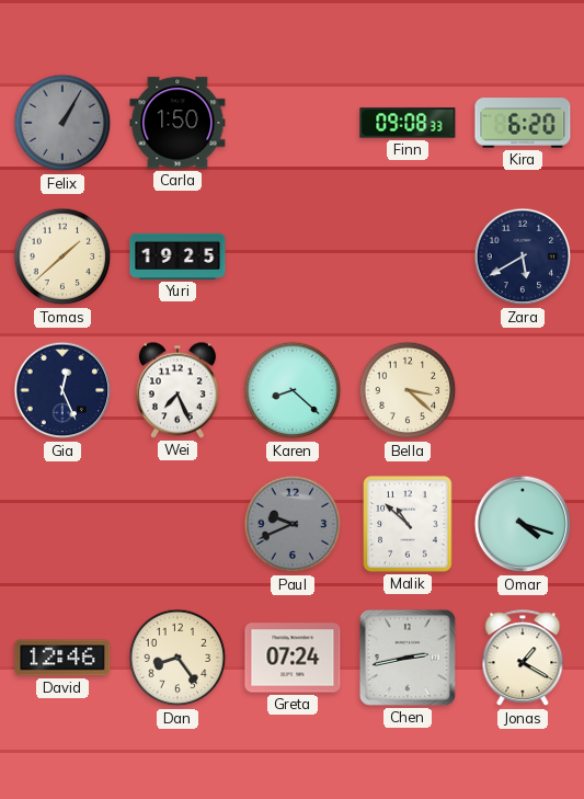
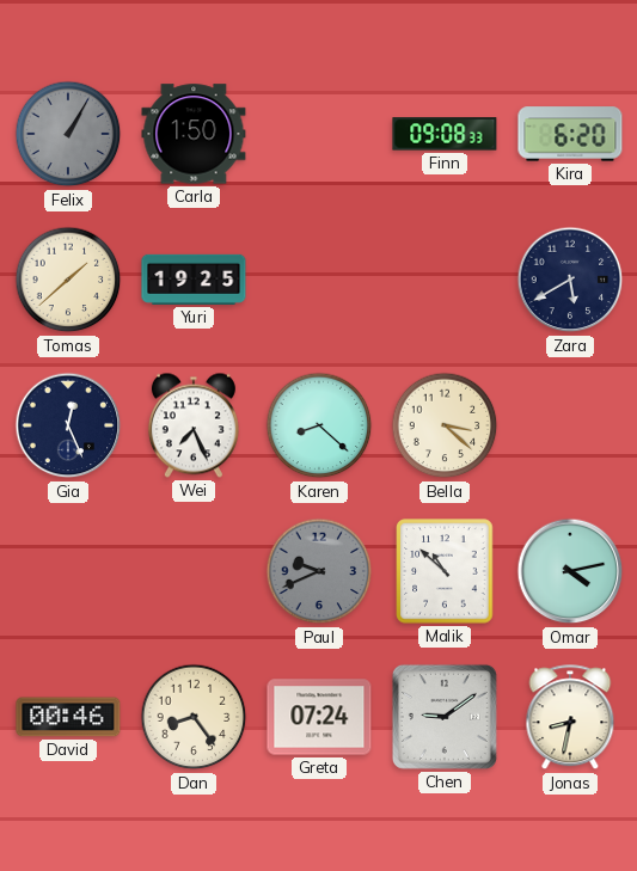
Omar: 4:18 -> 4:13
David: 12:46 -> 00:46
Chen: 2:43 -> 9:09
Jonas: 1:20 -> 8:32
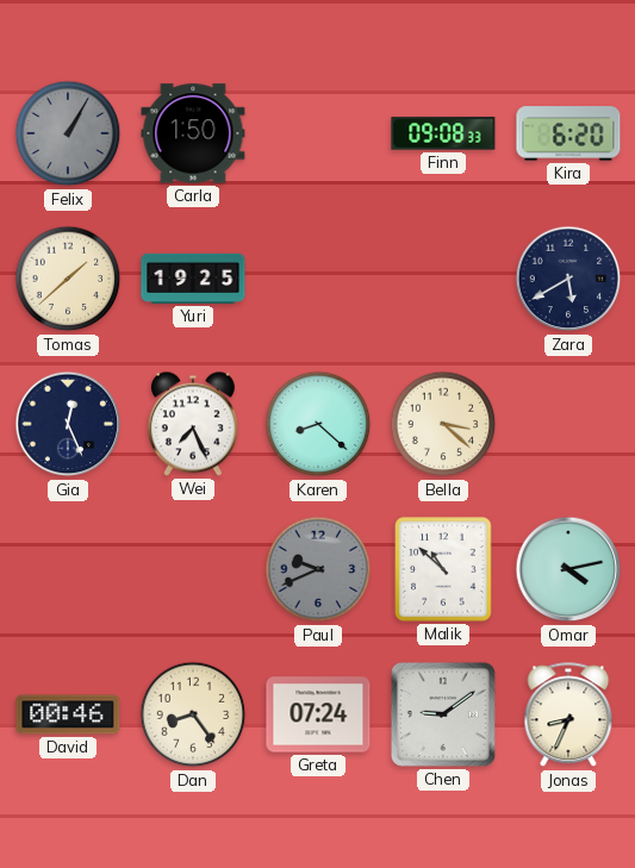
Jonas: 8:32 -> 8:34
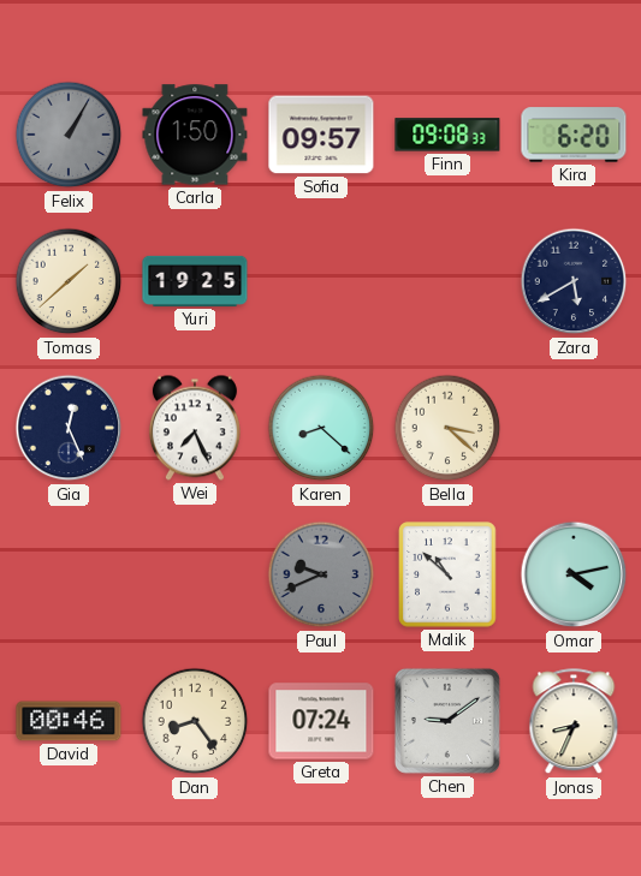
Sofia: none -> 09:57
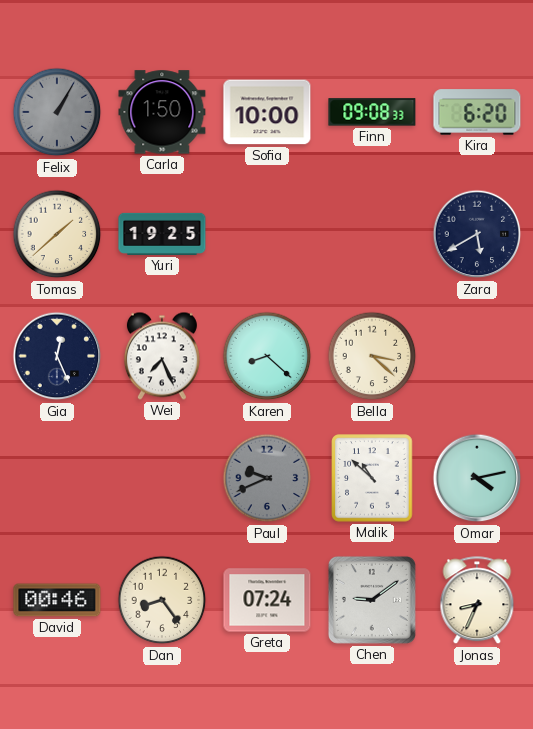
Sofia: 09:57 -> 10:00
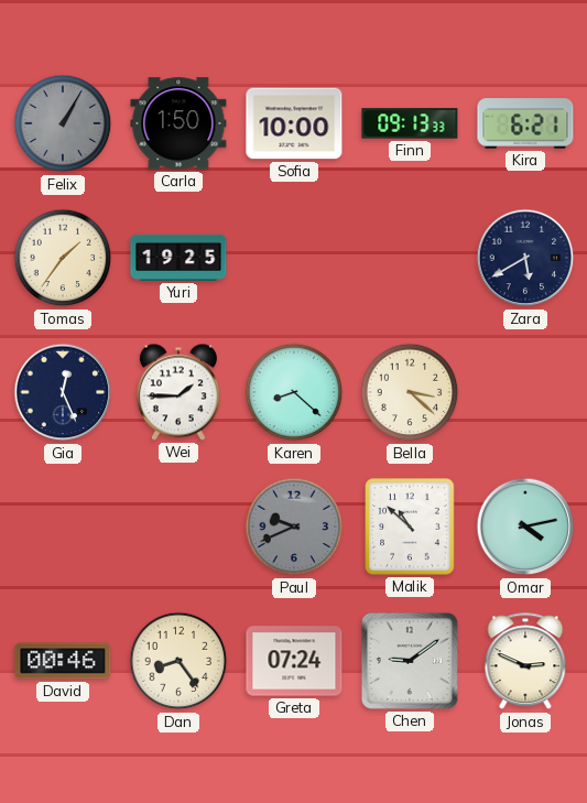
Finn: 09:08 -> 09:13
Kira: 6:20 -> 6:21
Tomas: 1:38 -> 1:36
Wei: 7:26 -> 1:45
Jonas: 8:34 -> 2:49
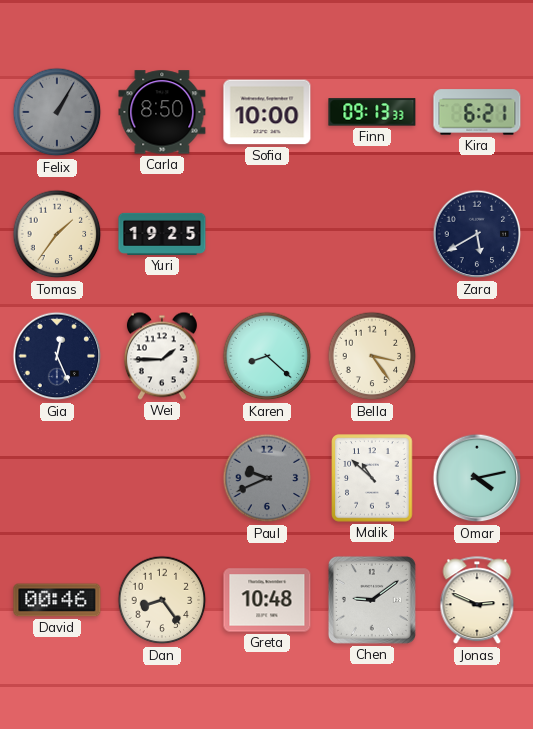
Carla: 1:50 -> 8:50
Bella: 3:22 -> 3:24
Greta: 07:24 -> 10:48
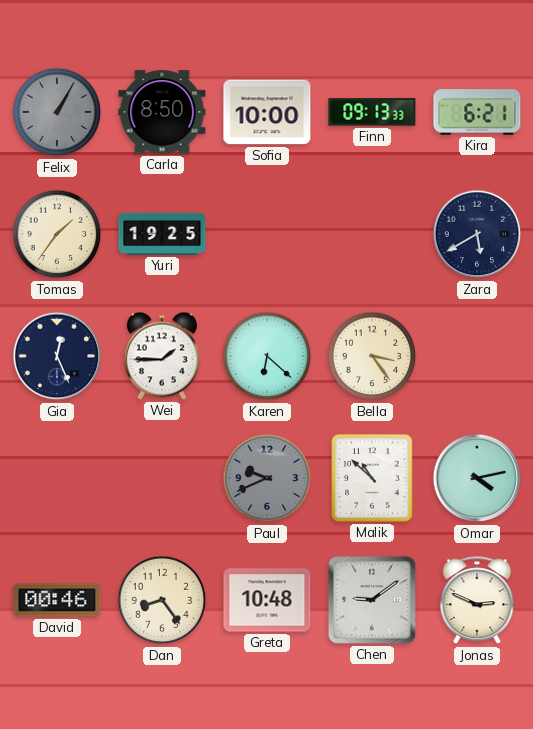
Karen: 8:22 -> 6:22
